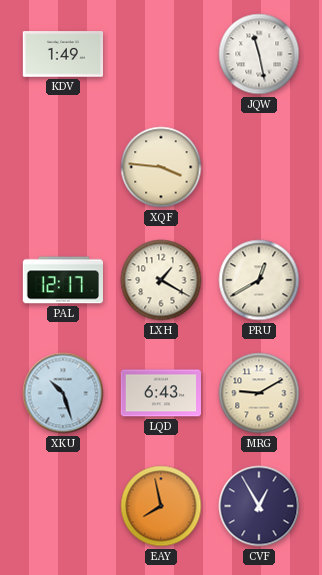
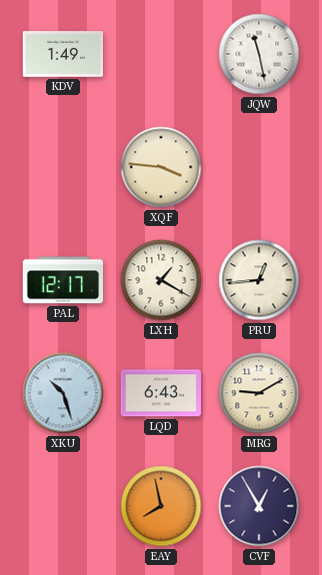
PRU: 12:40 -> 12:44
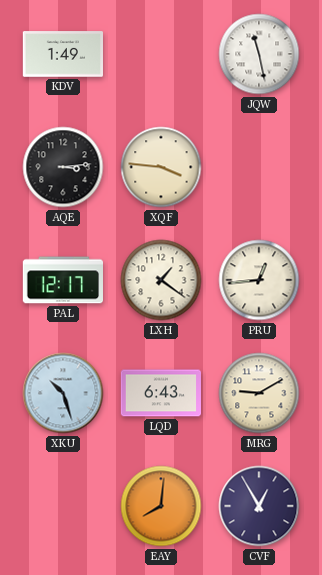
AQE: none -> 3:14
LXH: 1:20 -> 1:21
EAY: 7:58 -> 8:01
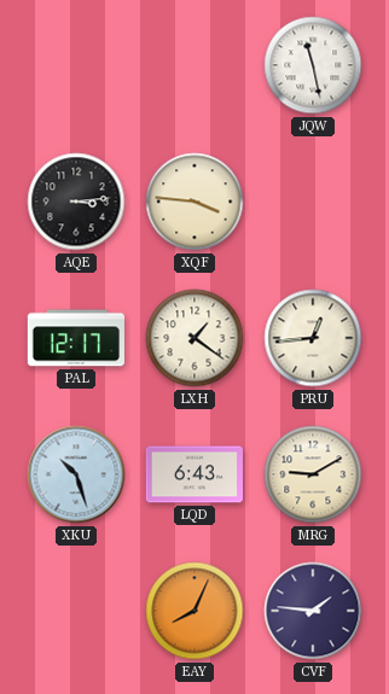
KDV: 1:49 -> none
EAY: 8:01 -> 8:04
CVF: 12:55 -> 1:46
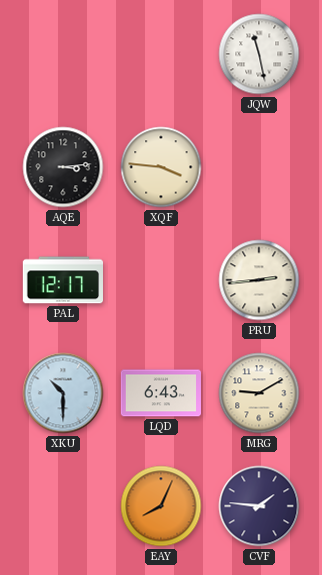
LXH: 1:21 -> none
PRU: 12:44 -> 2:44
XKU: 10:27 -> 10:30
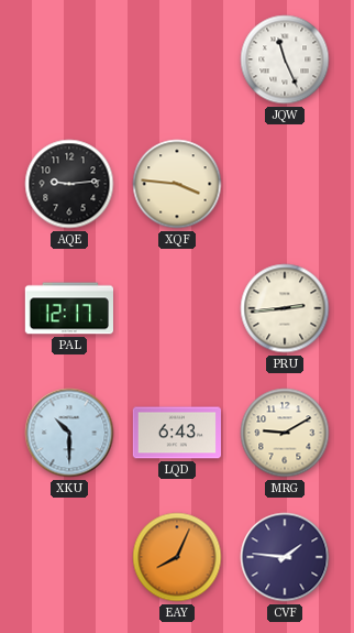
JQW: 11:28 -> 11:26
AQE: 3:14 -> 9:14
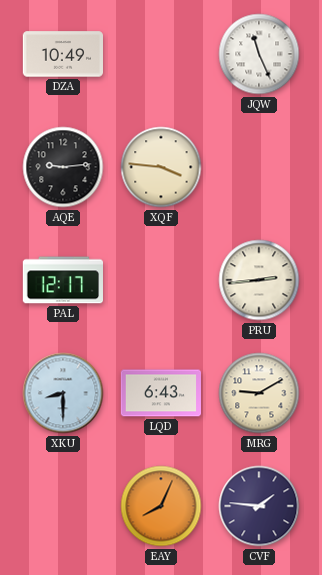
DZA: none -> 10:49
XKU: 10:30 -> 8:30
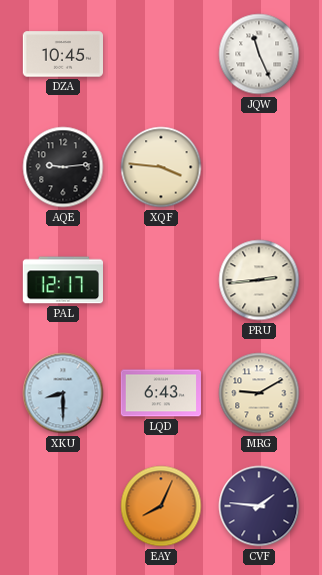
DZA: 10:49 -> 10:45
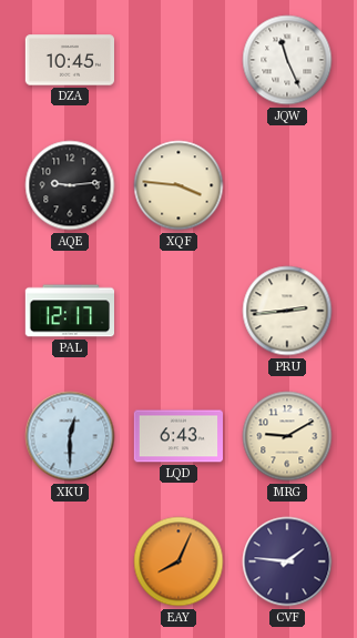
XKU: 8:30 -> 12:30
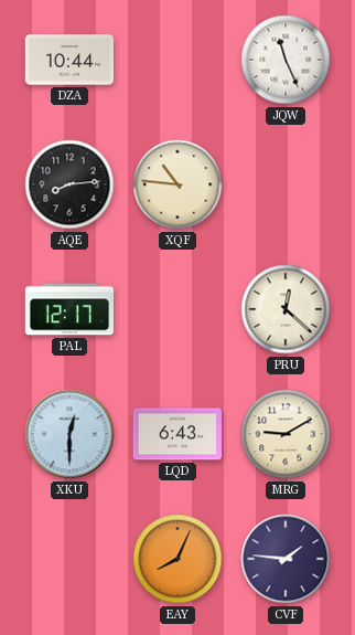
DZA: 10:45 -> 10:44
AQE: 9:14 -> 8:14
XQF: 3:46 -> 10:46
PRU: 2:44 -> 12:22
